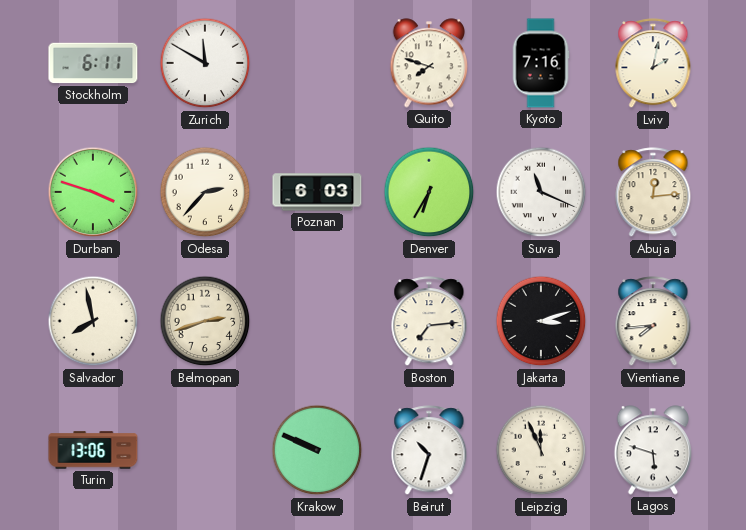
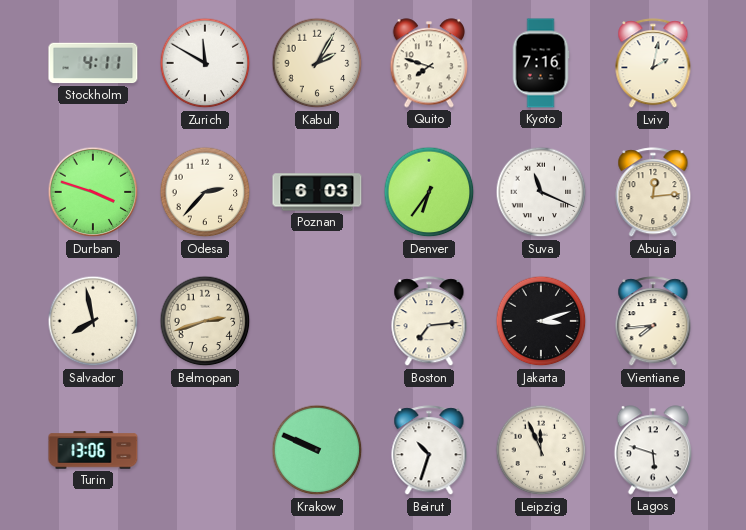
Stockholm: 6:11 -> 4:11
Kabul: none -> 2:05
Denver: 6:35 -> 6:36
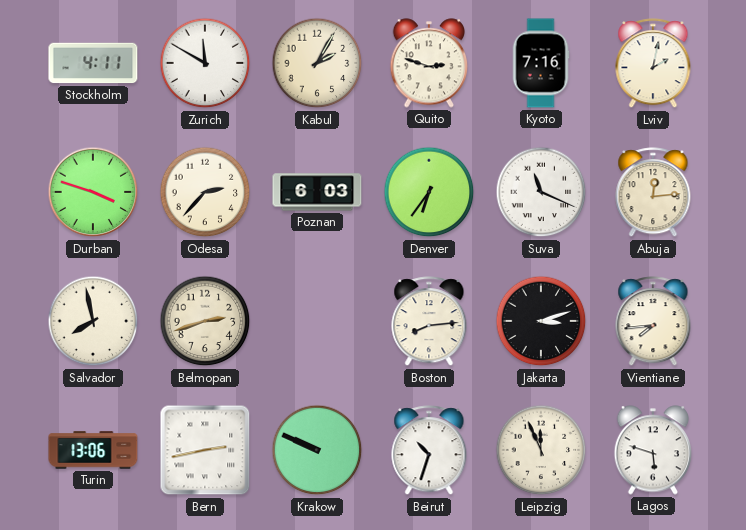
Quito: 7:48 -> 2:48
Boston: 7:14 -> 8:14
Bern: none -> 2:43
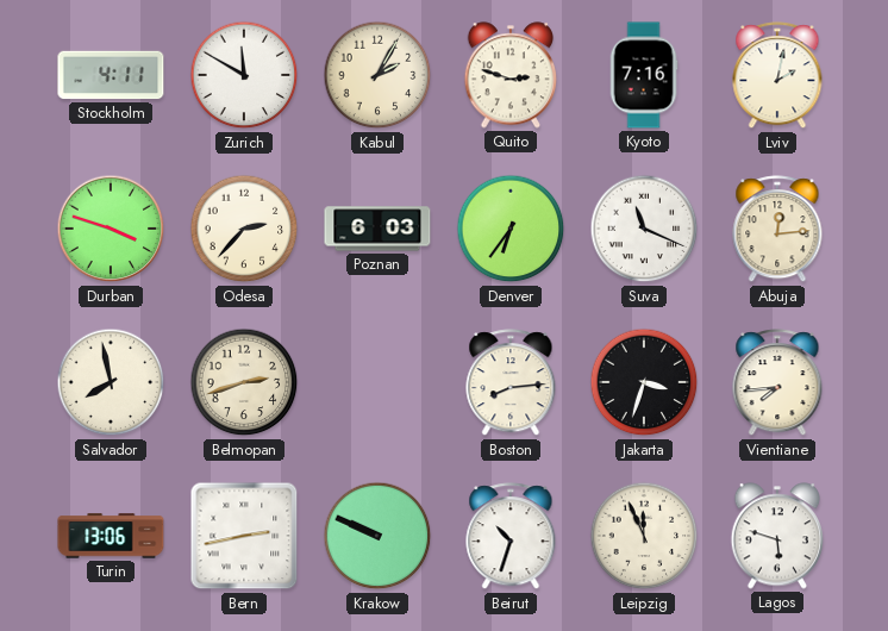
Jakarta: 3:12 -> 3:33
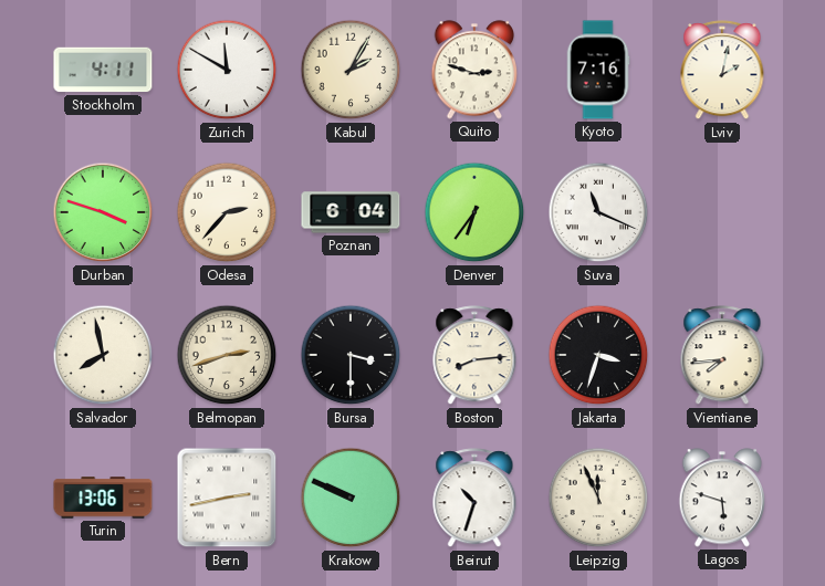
Poznan: 6:03 -> 6:04
Abuja: 12:14 -> none
Bursa: none -> 3:30
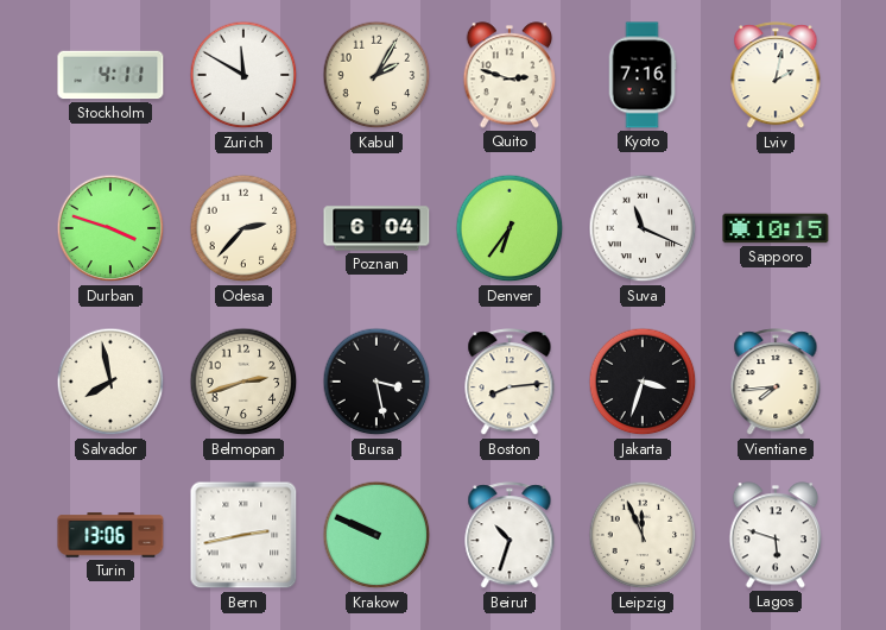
Sapporo: none -> 10:15
Bursa: 3:30 -> 3:28
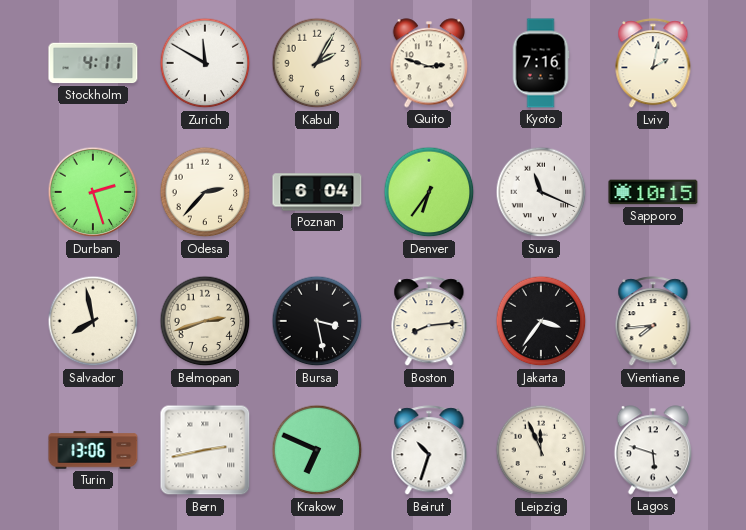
Durban: 3:48 -> 2:27
Jakarta: 3:33 -> 3:36
Krakow: 9:49 -> 6:49
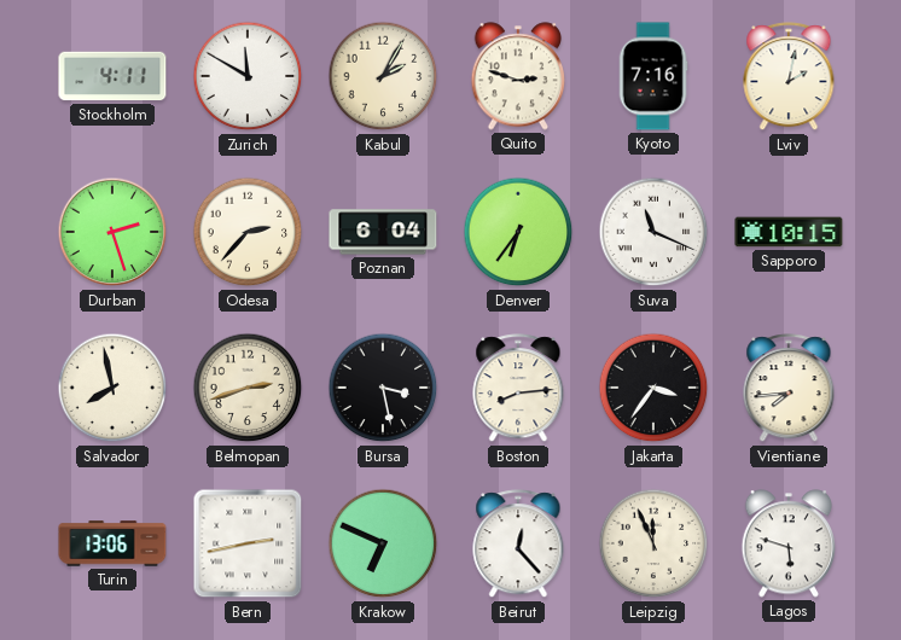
Beirut: 10:33 -> 12:23
